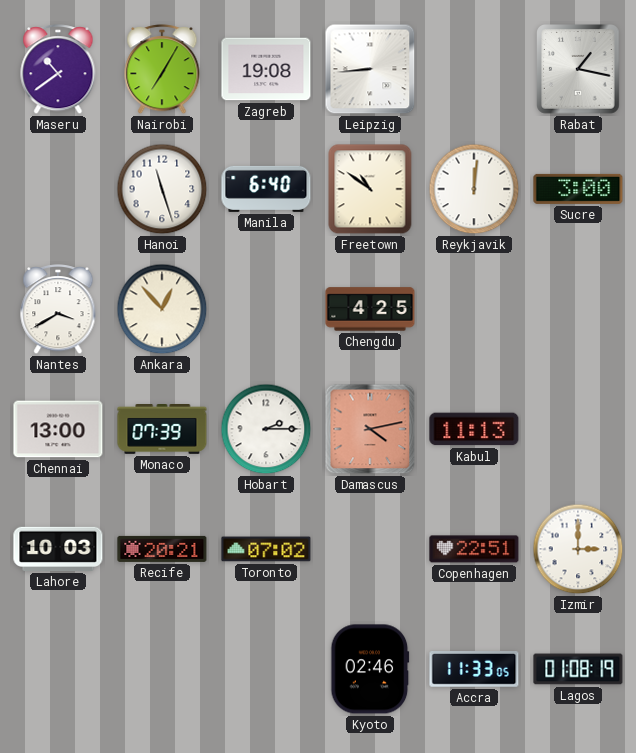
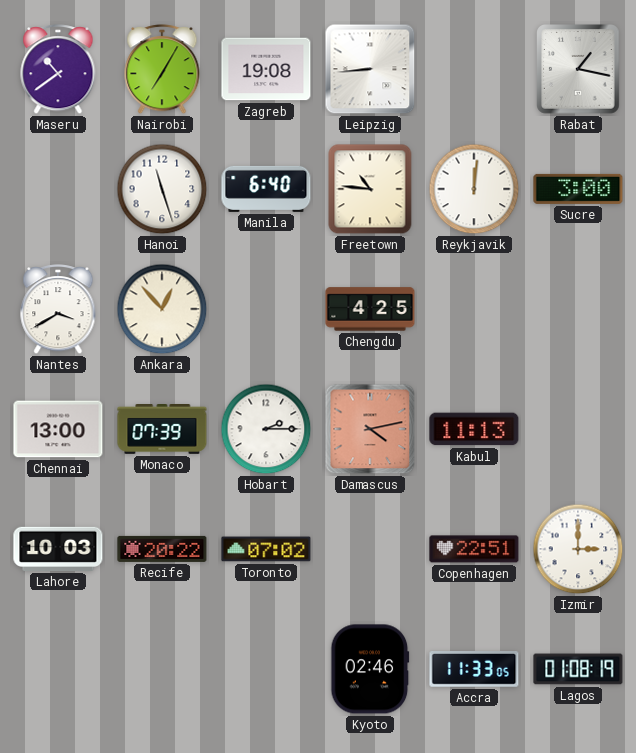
Freetown: 10:51 -> 10:46
Recife: 20:21 -> 20:22
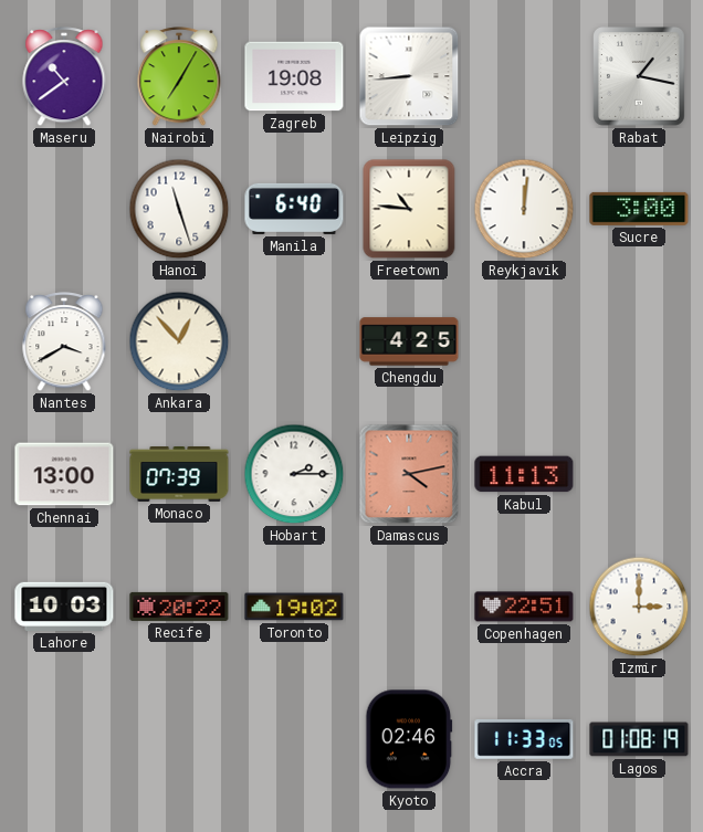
Toronto: 07:02 -> 19:02
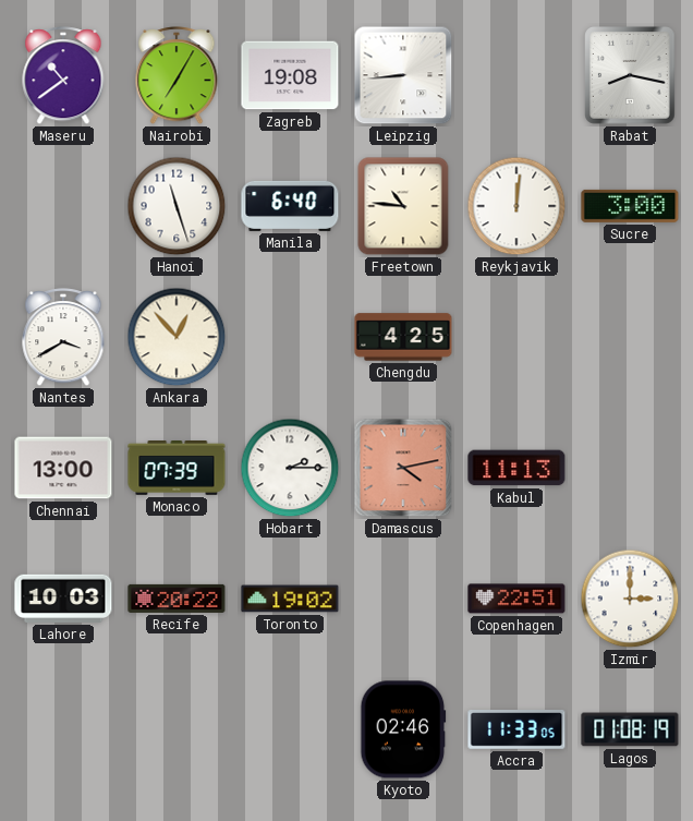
Rabat: 1:17 -> 8:17
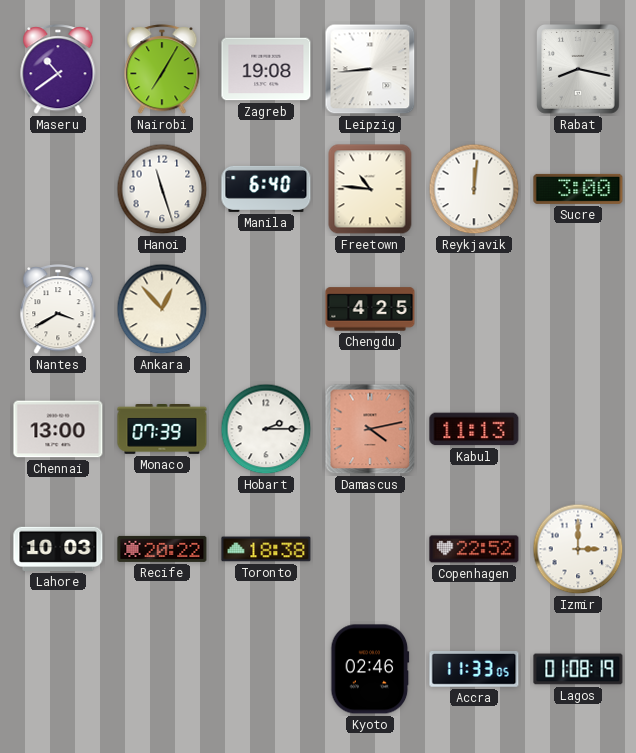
Toronto: 19:02 -> 18:38
Copenhagen: 22:51 -> 22:52
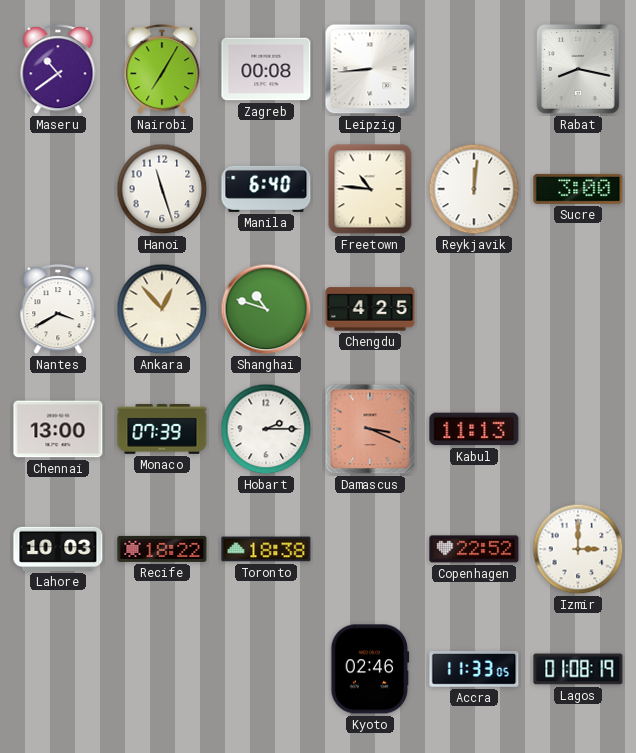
Zagreb: 19:08 -> 00:08
Shanghai: none -> 10:48
Damascus: 4:13 -> 3:19
Recife: 20:22 -> 18:22
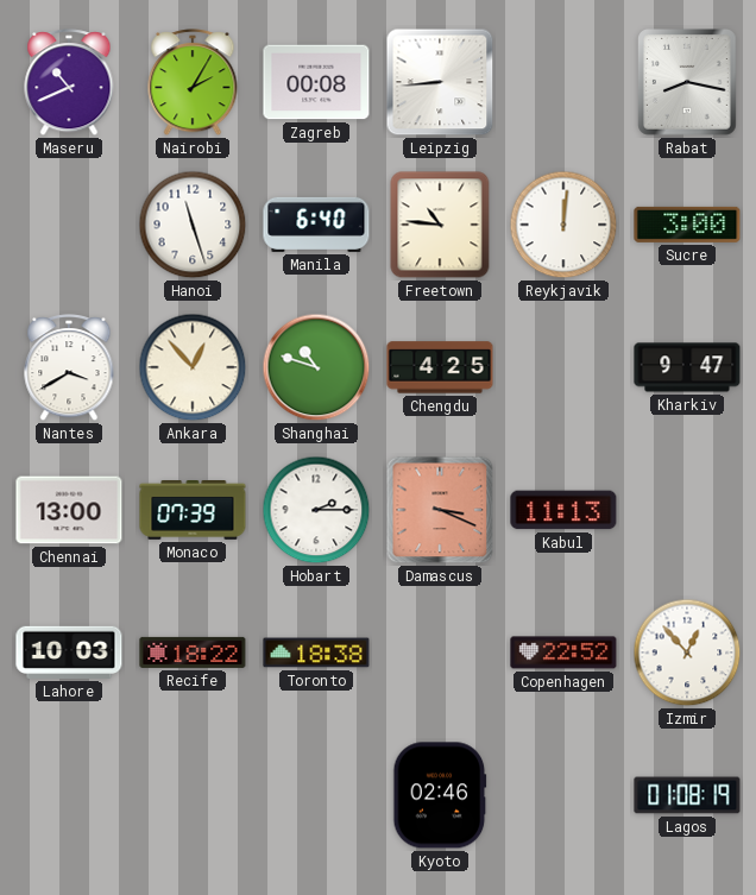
Maseru: 10:39 -> 10:41
Nairobi: 7:05 -> 2:05
Kharkiv: none -> 9:47
Izmir: 3:00 -> 12:53
Accra: 11:33 -> none
